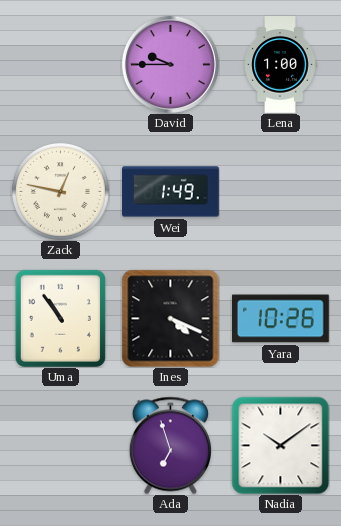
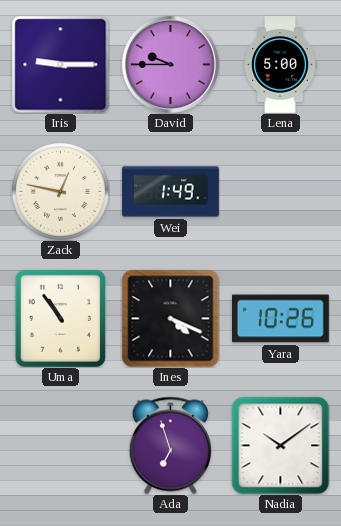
Iris: none -> 9:15
Lena: 1:00 -> 5:00
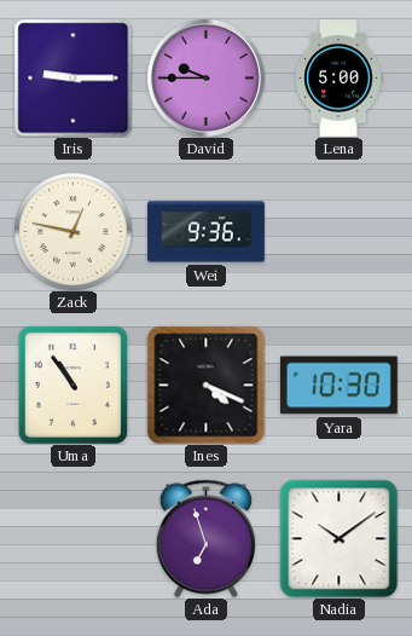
Wei: 1:49 -> 9:36
Yara: 10:26 -> 10:30
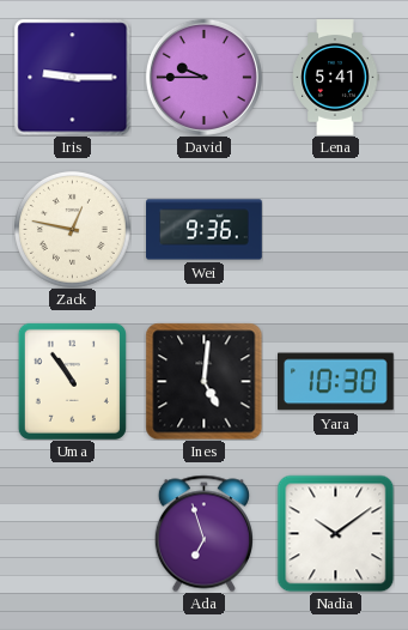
Lena: 5:00 -> 5:41
Ines: 4:19 -> 5:01
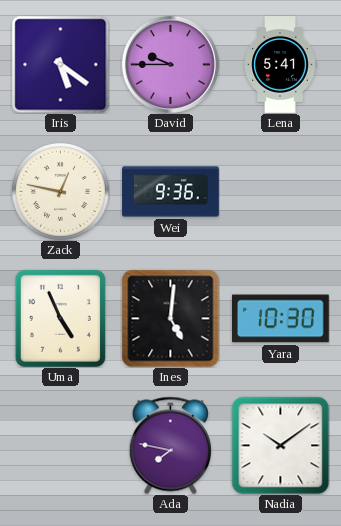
Iris: 9:15 -> 5:21
Uma: 10:54 -> 4:56
Ada: 6:57 -> 7:47
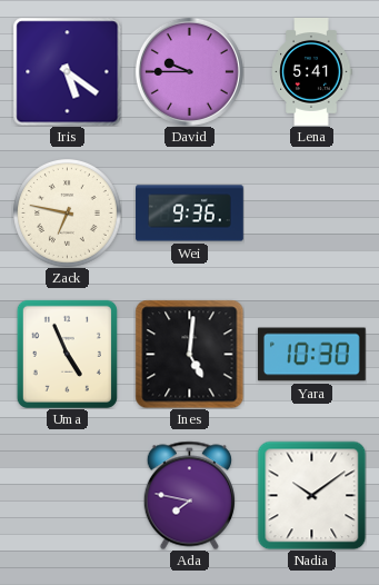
Zack: 12:47 -> 6:47
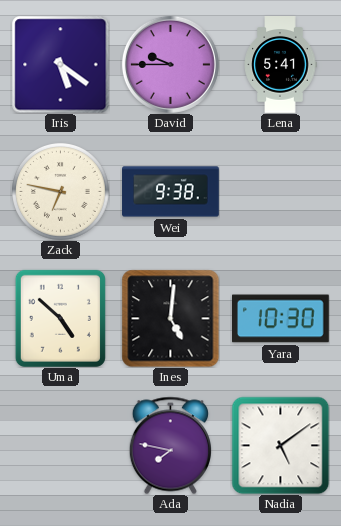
Wei: 9:36 -> 9:38
Uma: 4:56 -> 4:52
Nadia: 10:09 -> 5:09
